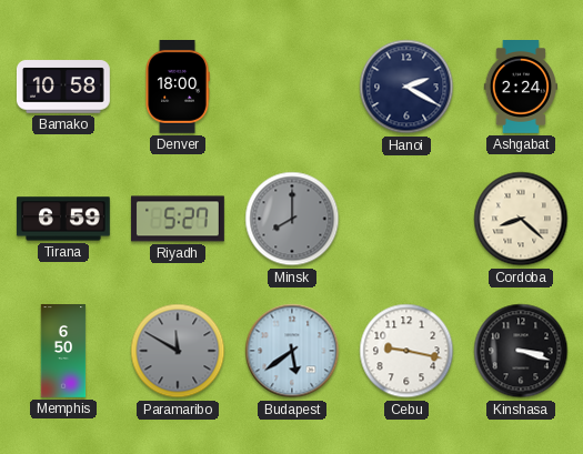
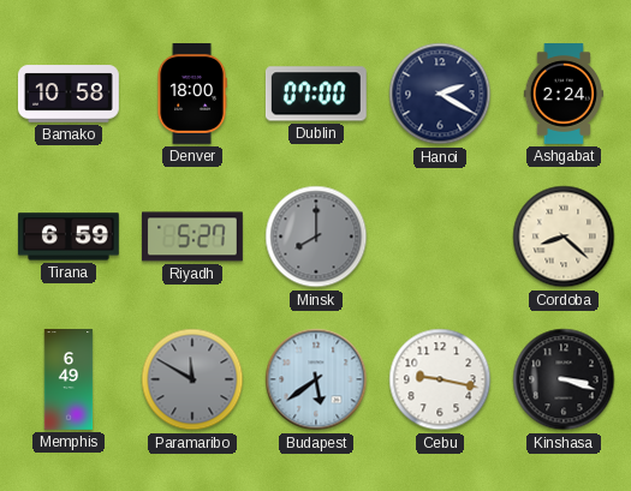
Dublin: none -> 07:00
Memphis: 6:50 -> 6:49
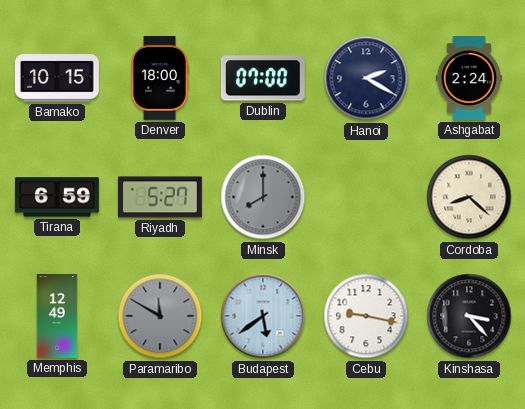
Bamako: 10:58 -> 10:15
Memphis: 6:49 -> 12:49
Kinshasa: 3:18 -> 3:23
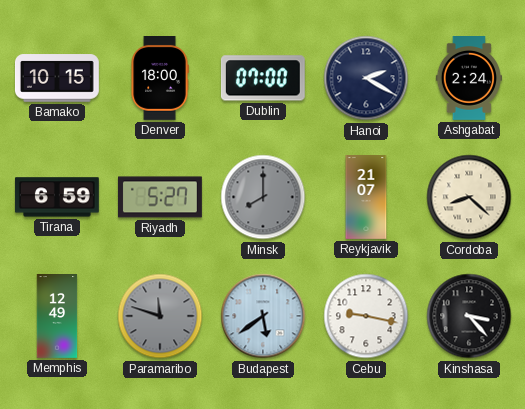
Reykjavik: none -> 21:07
Paramaribo: 11:50 -> 11:48
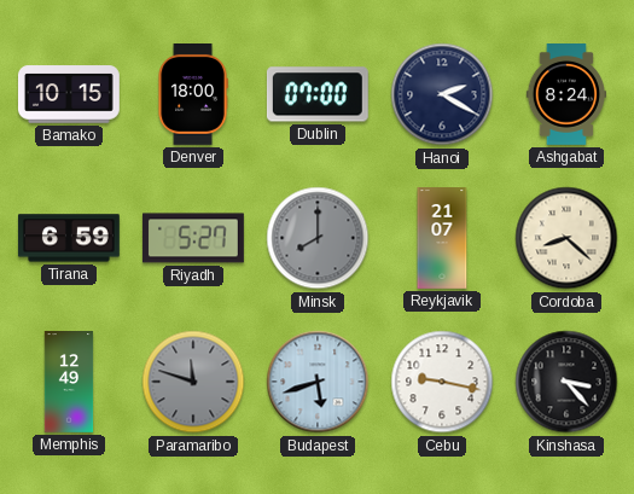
Ashgabat: 2:24 -> 8:24
Budapest: 5:39 -> 5:42
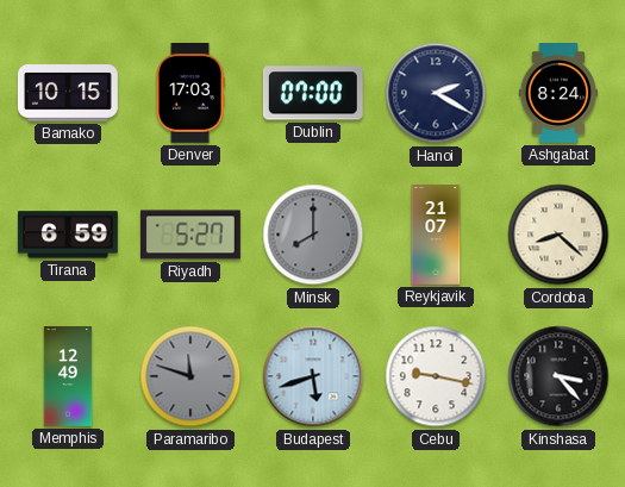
Denver: 18:00 -> 17:03
